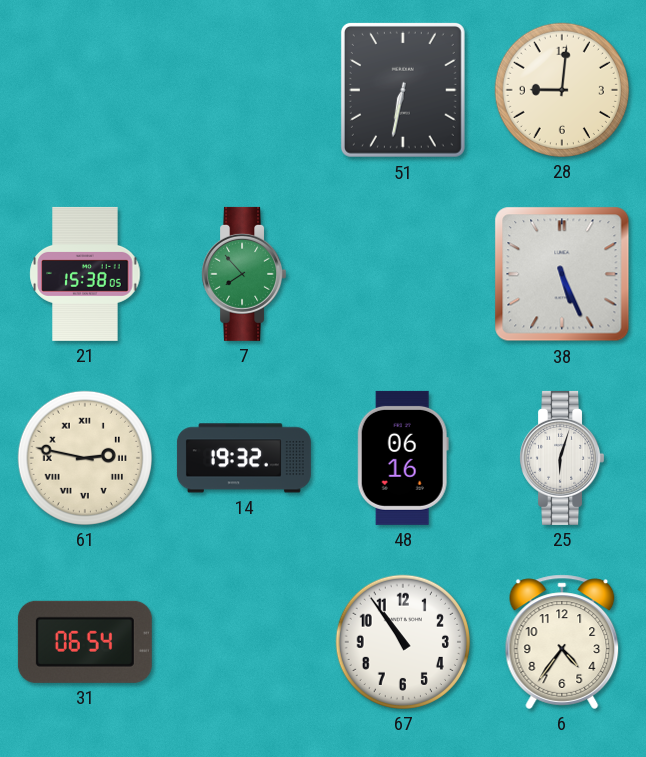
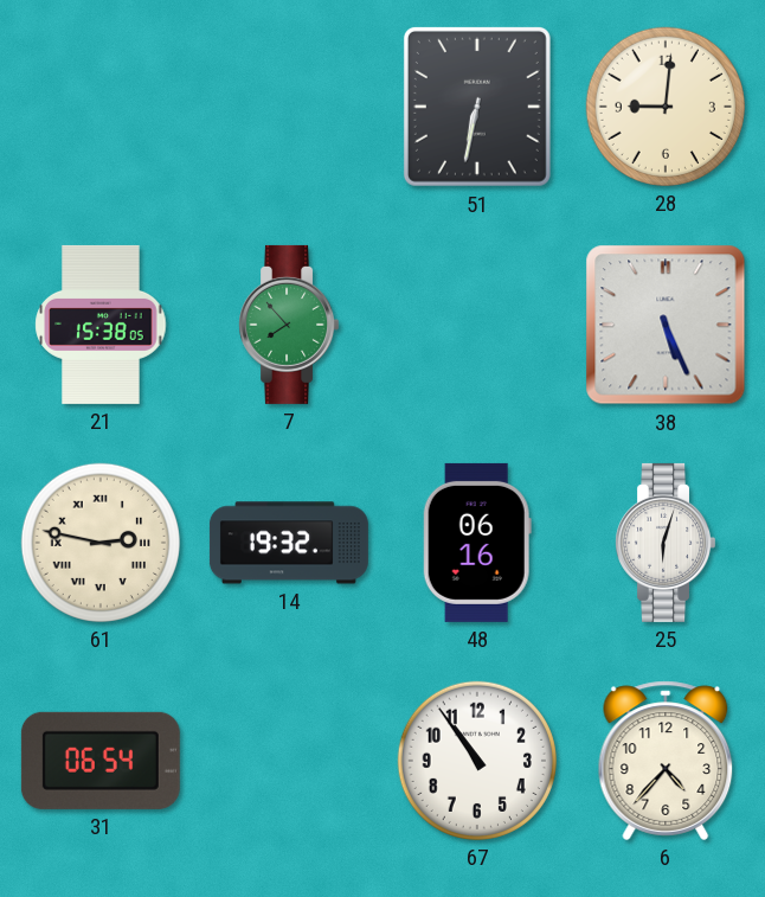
6: 4:36 -> 4:37
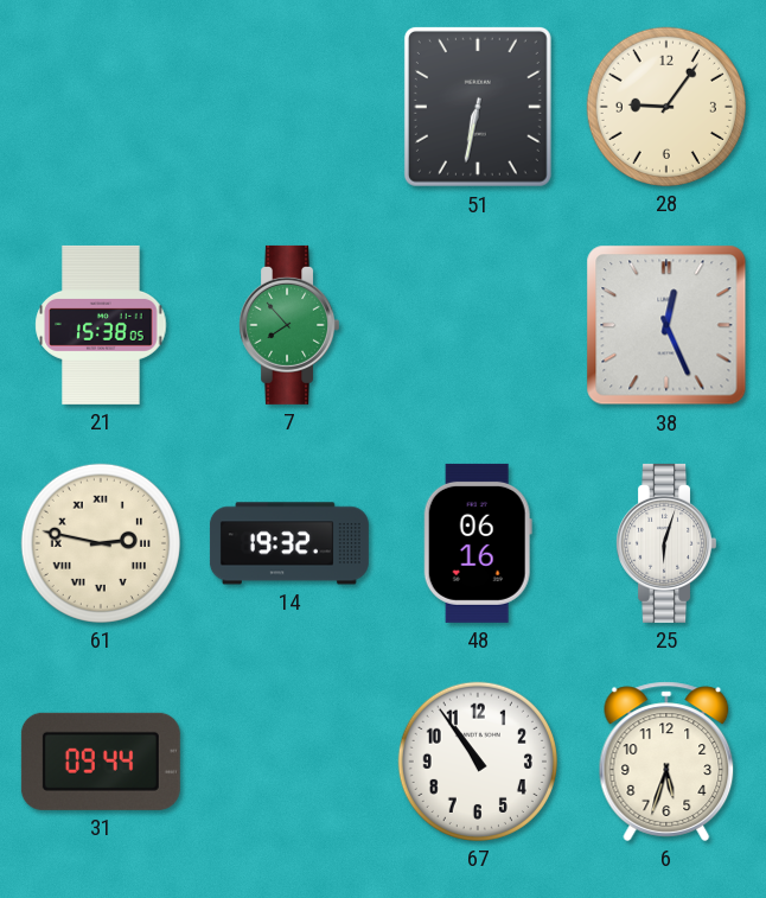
28: 9:01 -> 9:06
38: 5:26 -> 12:26
31: 06:54 -> 09:44
6: 4:37 -> 5:33
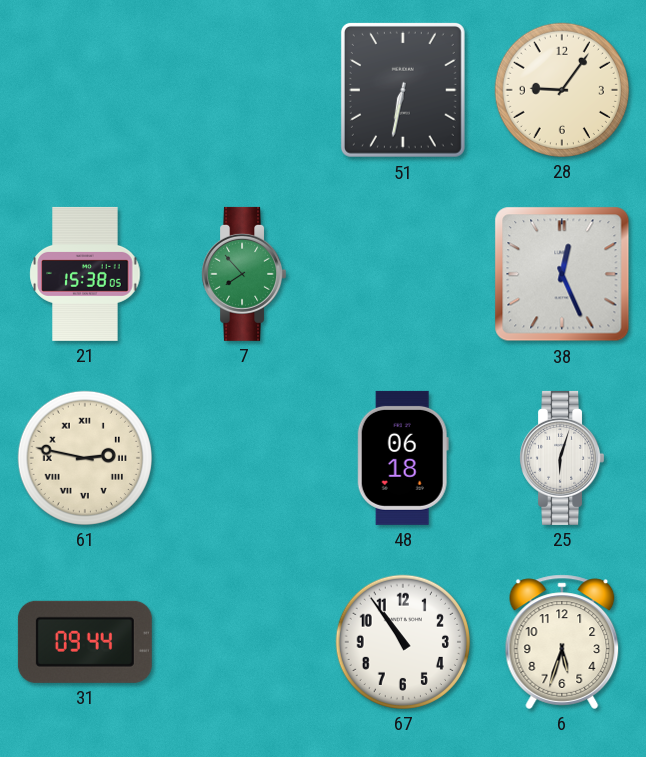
14: 19:32 -> none
48: 06:16 -> 06:18
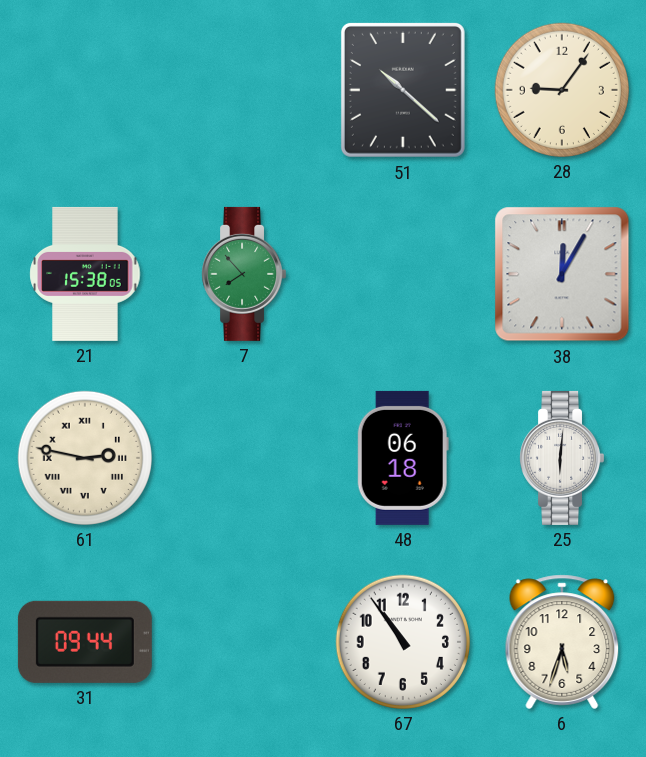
51: 6:32 -> 10:22
38: 12:26 -> 12:05
25: 6:03 -> 6:01
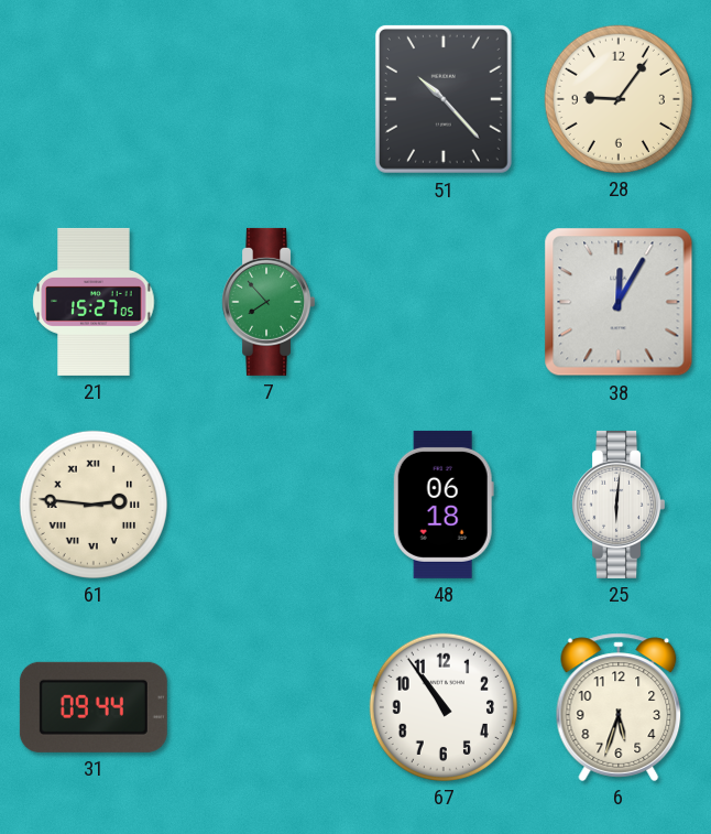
51: 10:22 -> 10:23
21: 15:38 -> 15:27
61: 2:47 -> 2:46
